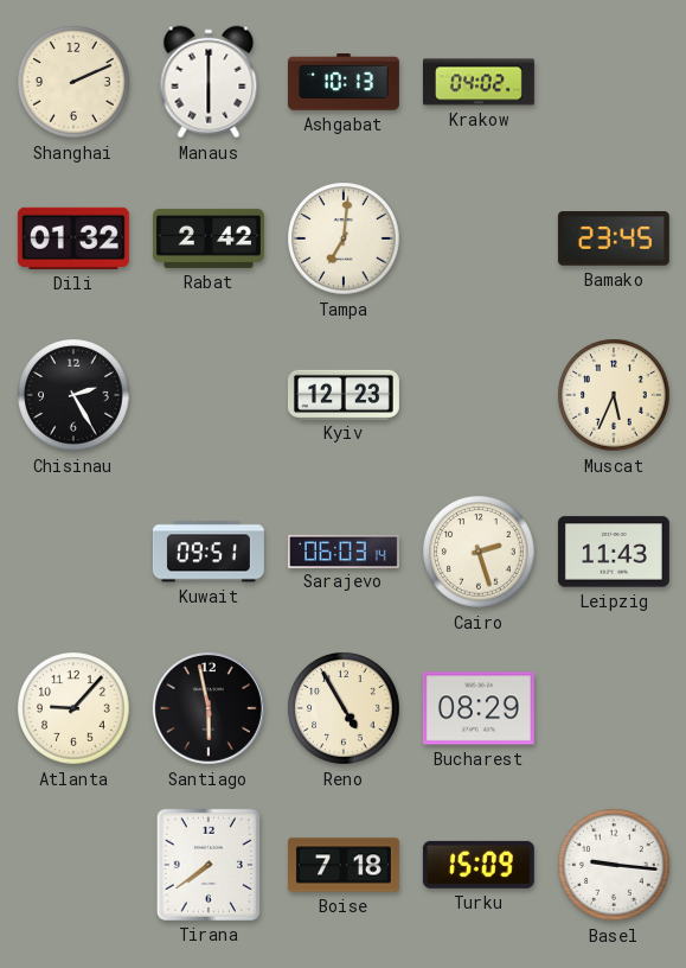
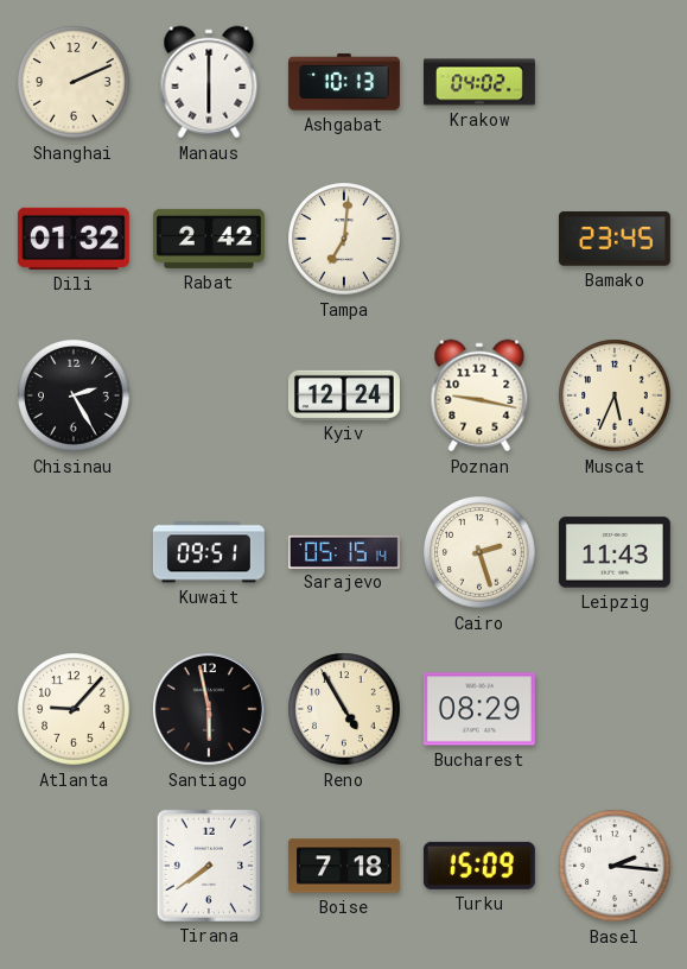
Kyiv: 12:23 -> 12:24
Poznan: none -> 9:17
Sarajevo: 06:03 -> 05:15
Basel: 9:16 -> 2:16
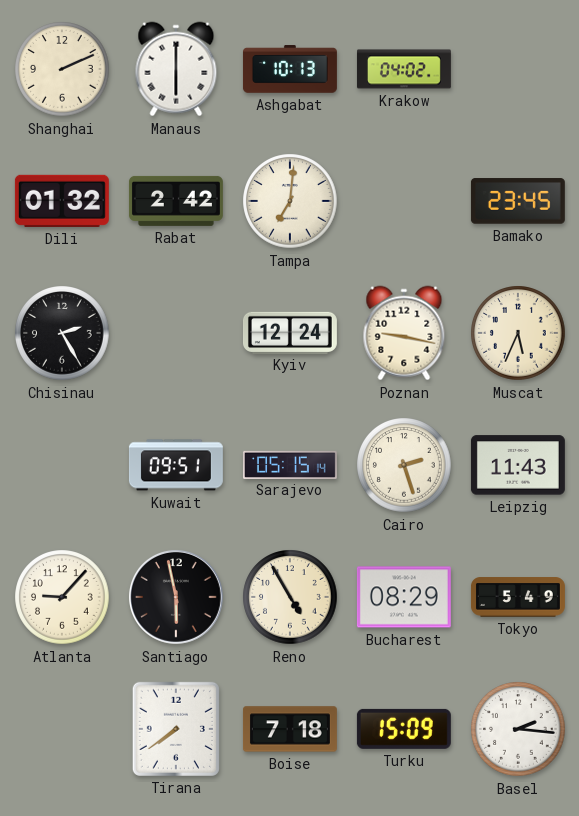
Tokyo: none -> 5:49
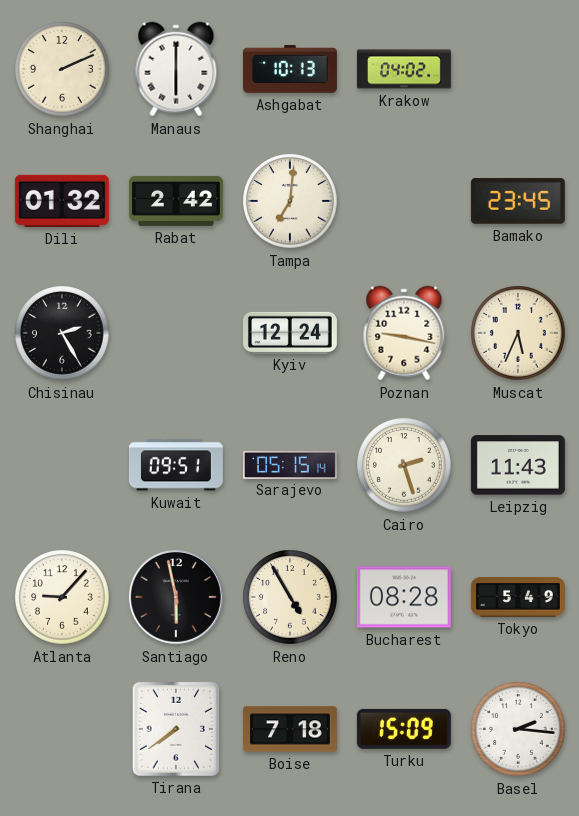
Bucharest: 08:29 -> 08:28
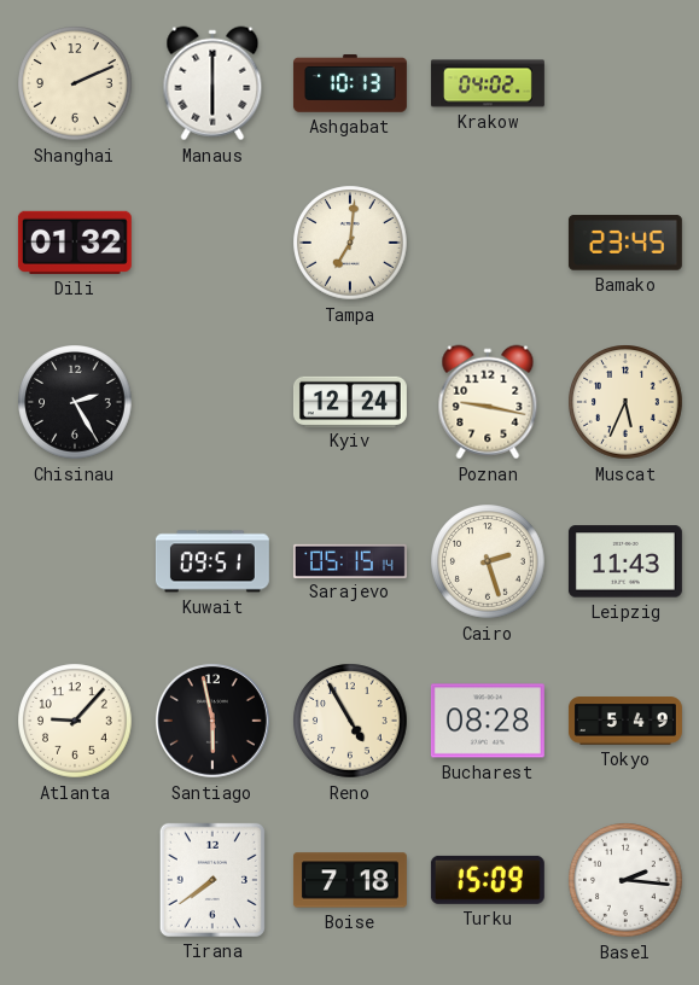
Rabat: 2:42 -> none
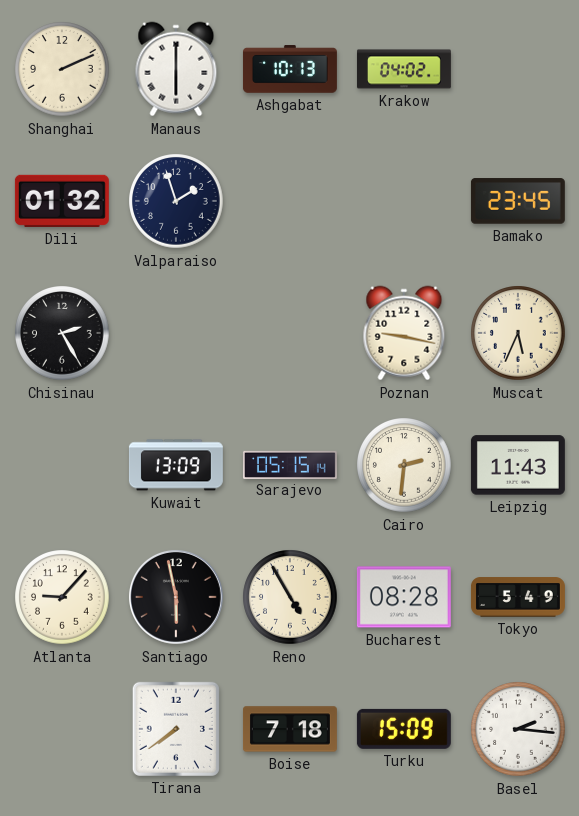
Valparaiso: none -> 1:57
Tampa: 7:01 -> none
Kyiv: 12:24 -> none
Kuwait: 09:51 -> 13:09
Cairo: 2:27 -> 2:31
